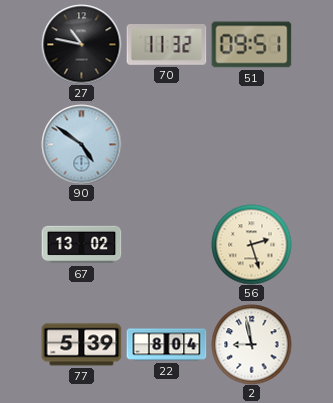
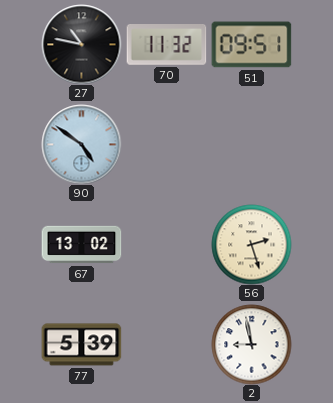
22: 8:04 -> none
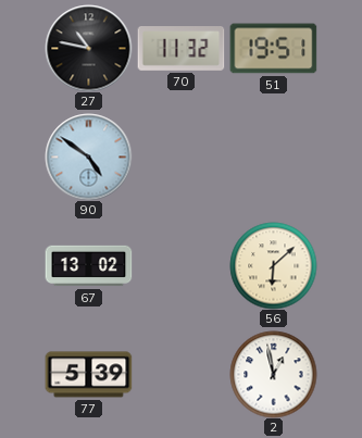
51: 09:51 -> 19:51
56: 2:27 -> 6:08
2: 8:58 -> 12:58
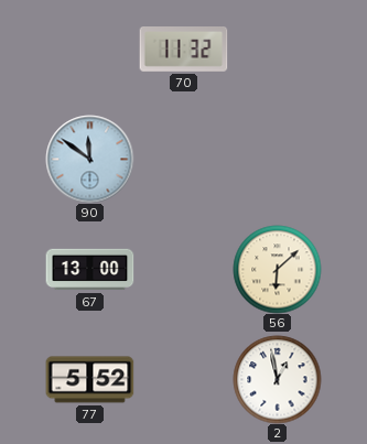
27: 10:47 -> none
51: 19:51 -> none
90: 4:51 -> 11:51
67: 13:02 -> 13:00
77: 5:39 -> 5:52
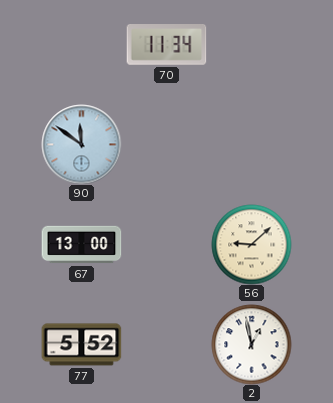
70: 11:32 -> 11:34
56: 6:08 -> 9:08
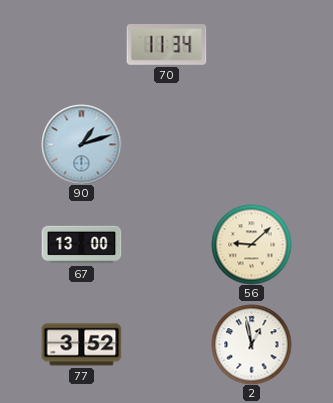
90: 11:51 -> 1:12
77: 5:52 -> 3:52
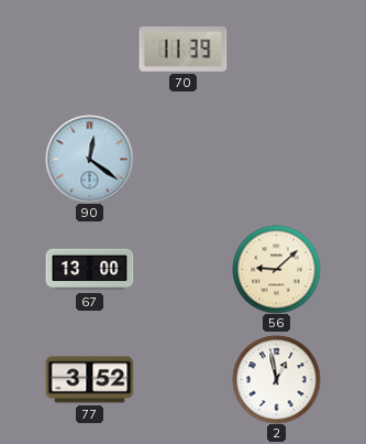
70: 11:34 -> 11:39
90: 1:12 -> 12:21
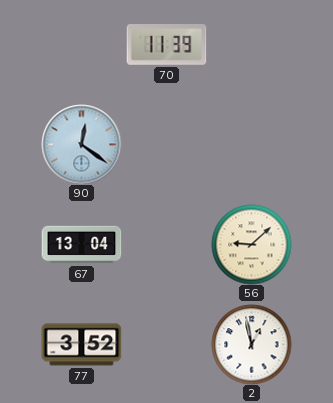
67: 13:00 -> 13:04
